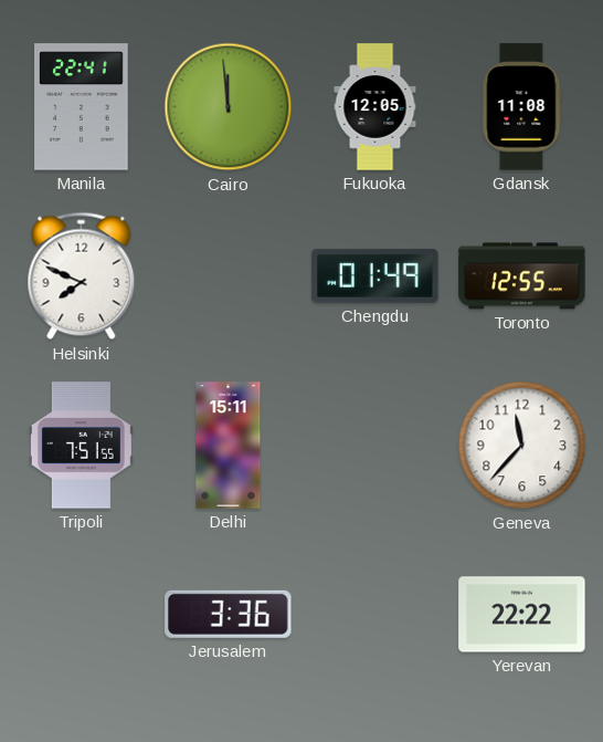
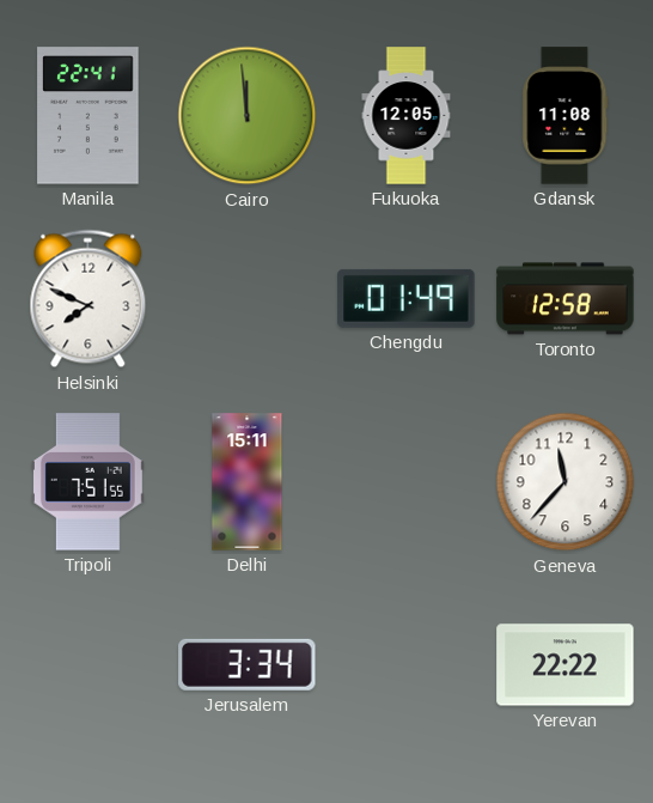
Toronto: 12:55 -> 12:58
Jerusalem: 3:36 -> 3:34
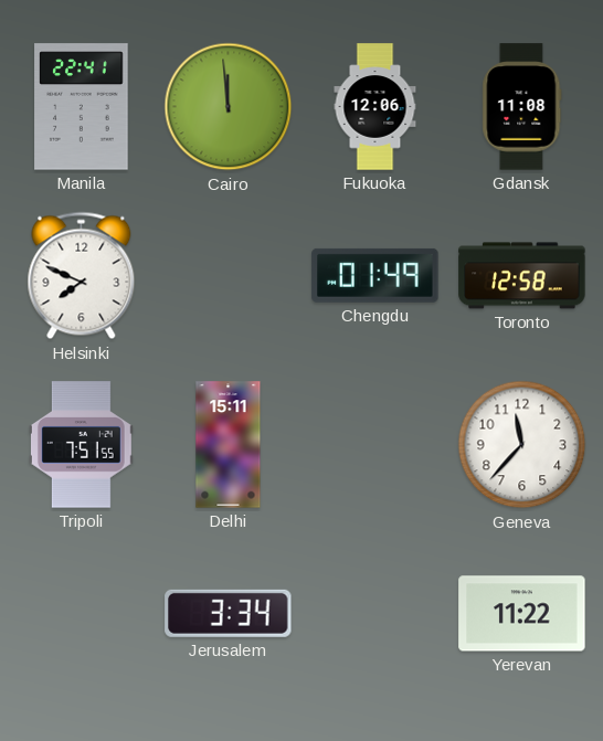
Fukuoka: 12:05 -> 12:06
Yerevan: 22:22 -> 11:22
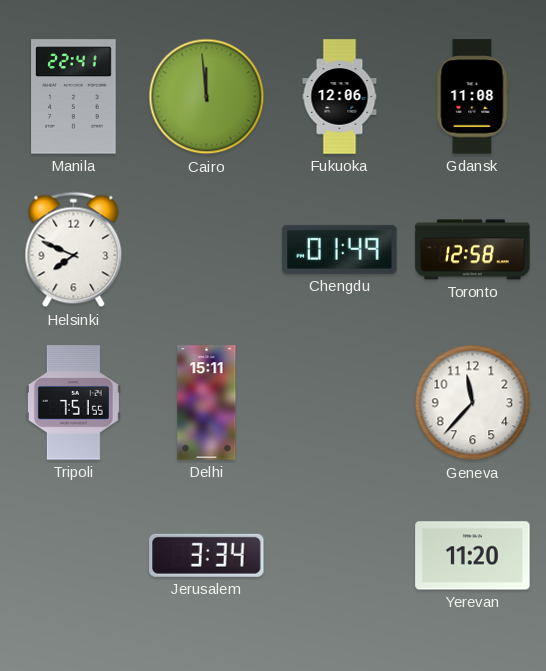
Yerevan: 11:22 -> 11:20
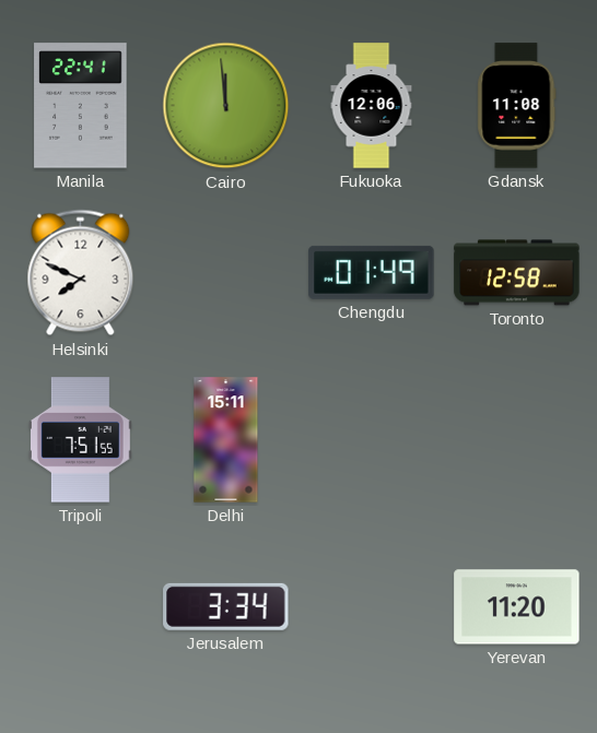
Geneva: 11:37 -> none
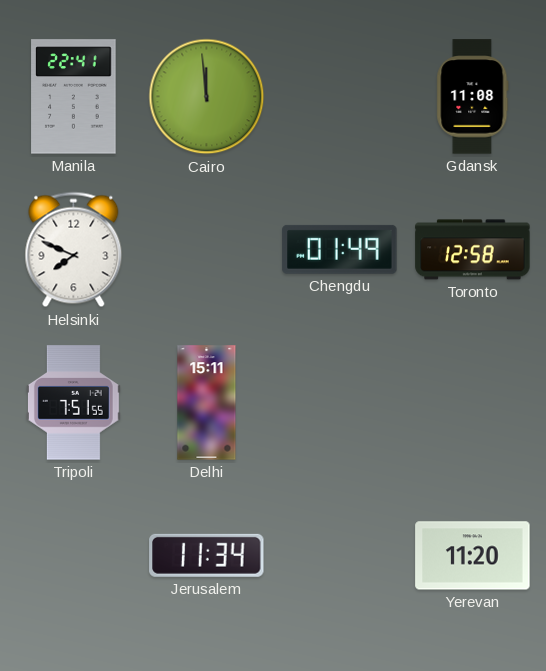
Fukuoka: 12:06 -> none
Jerusalem: 3:34 -> 11:34
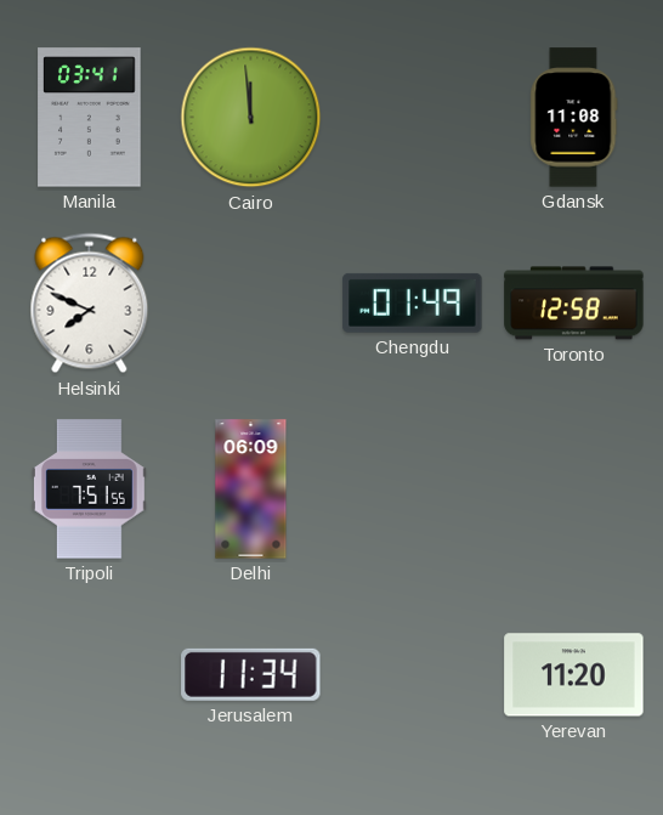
Manila: 22:41 -> 03:41
Delhi: 15:11 -> 06:09
